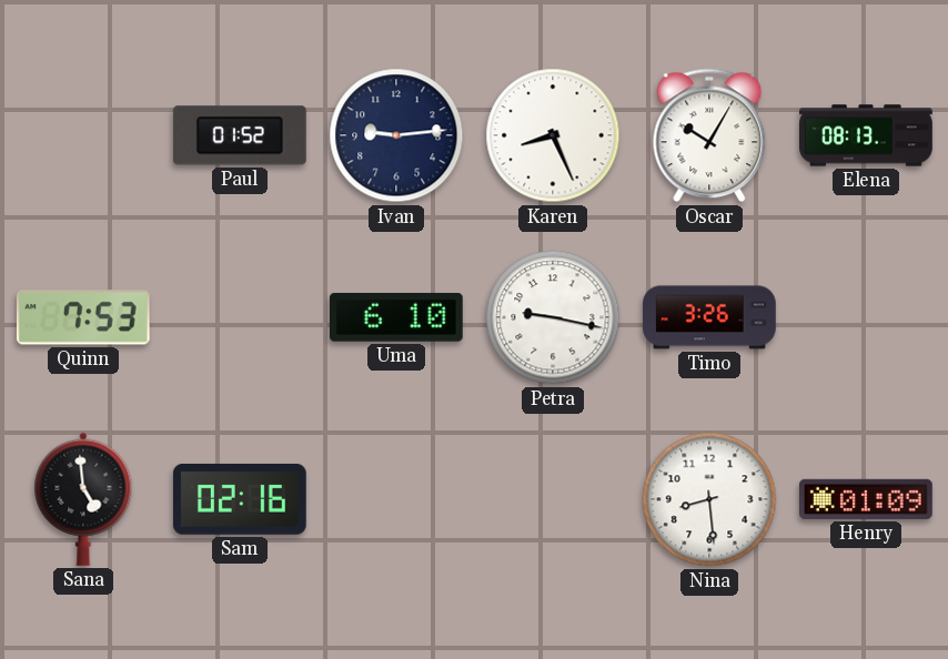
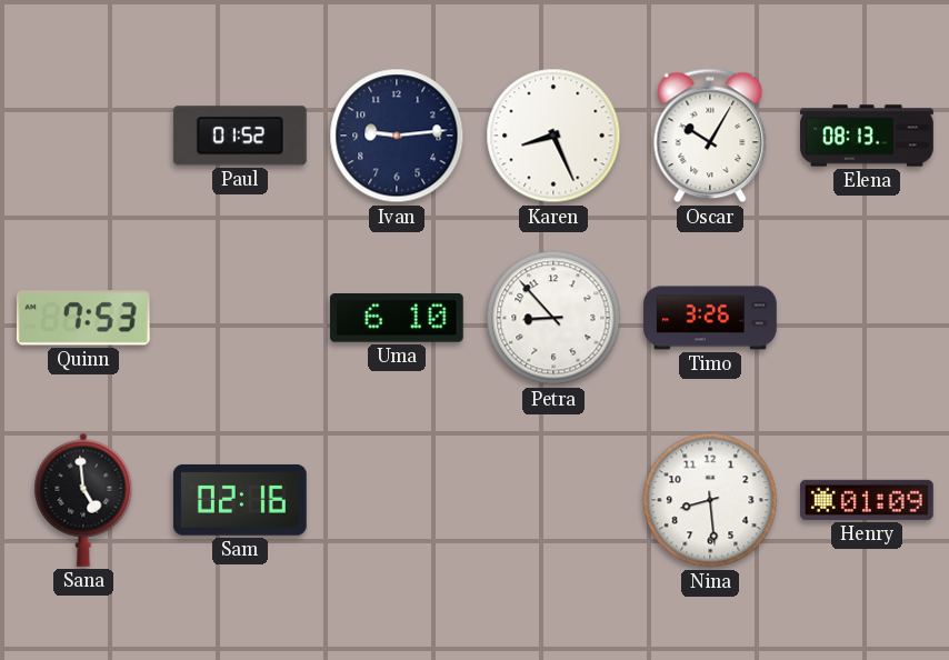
Petra: 9:17 -> 8:53
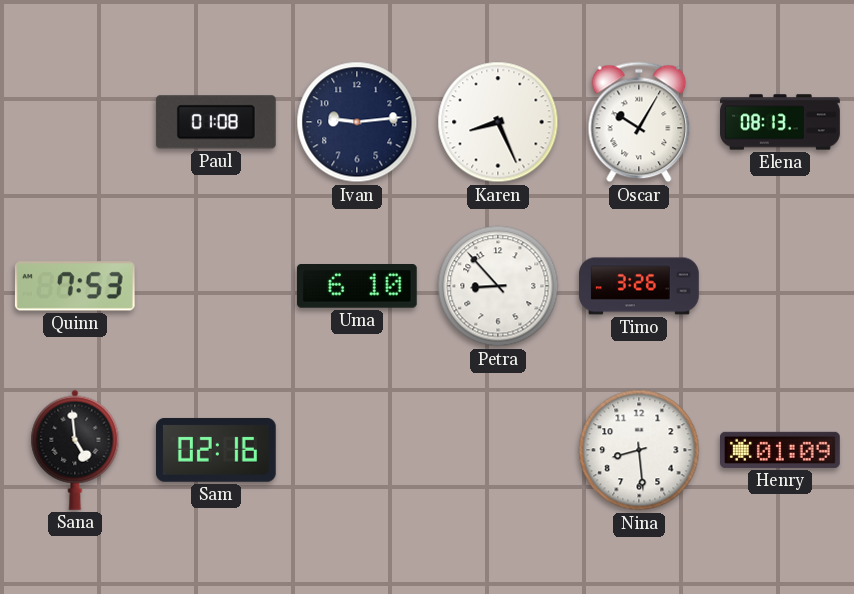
Paul: 01:52 -> 01:08
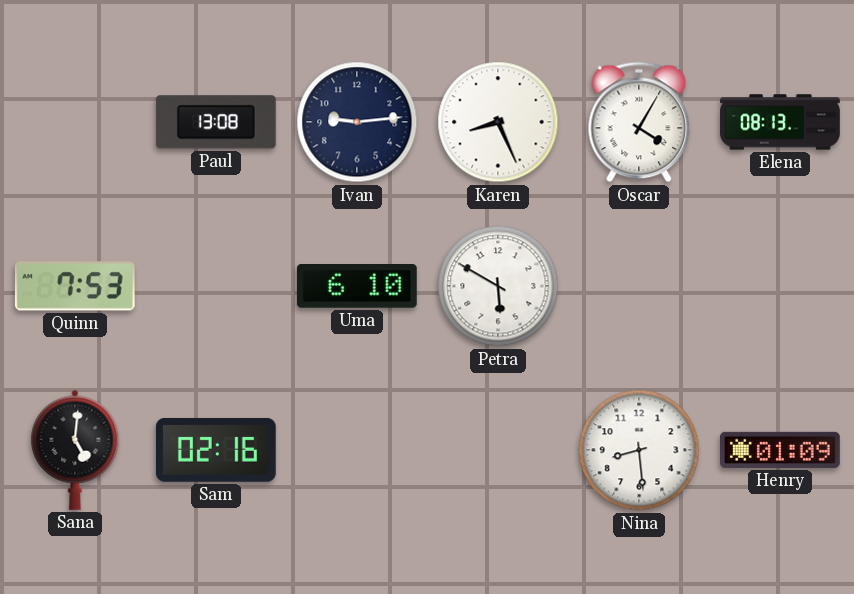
Paul: 01:08 -> 13:08
Oscar: 10:05 -> 4:05
Petra: 8:53 -> 5:50
Timo: 3:26 -> none
Sana: 4:59 -> 5:01
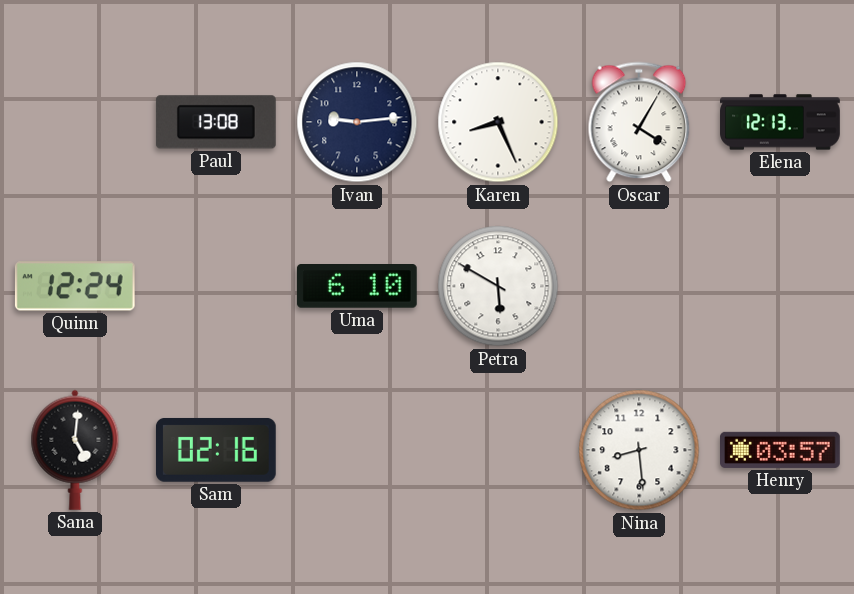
Elena: 08:13 -> 12:13
Quinn: 7:53 -> 12:24
Henry: 01:09 -> 03:57
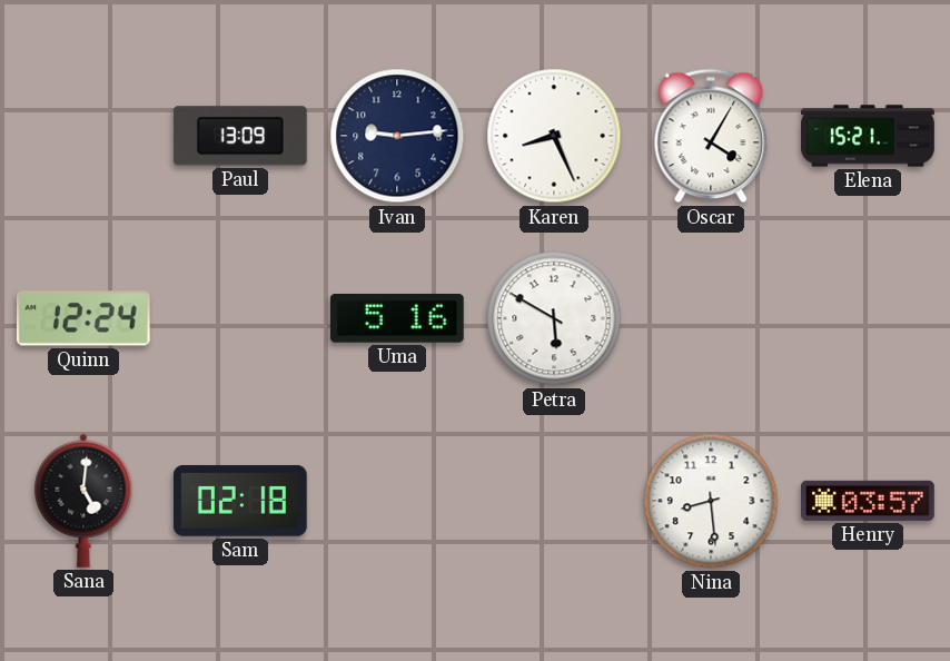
Paul: 13:08 -> 13:09
Elena: 12:13 -> 15:21
Uma: 6:10 -> 5:16
Sam: 02:16 -> 02:18
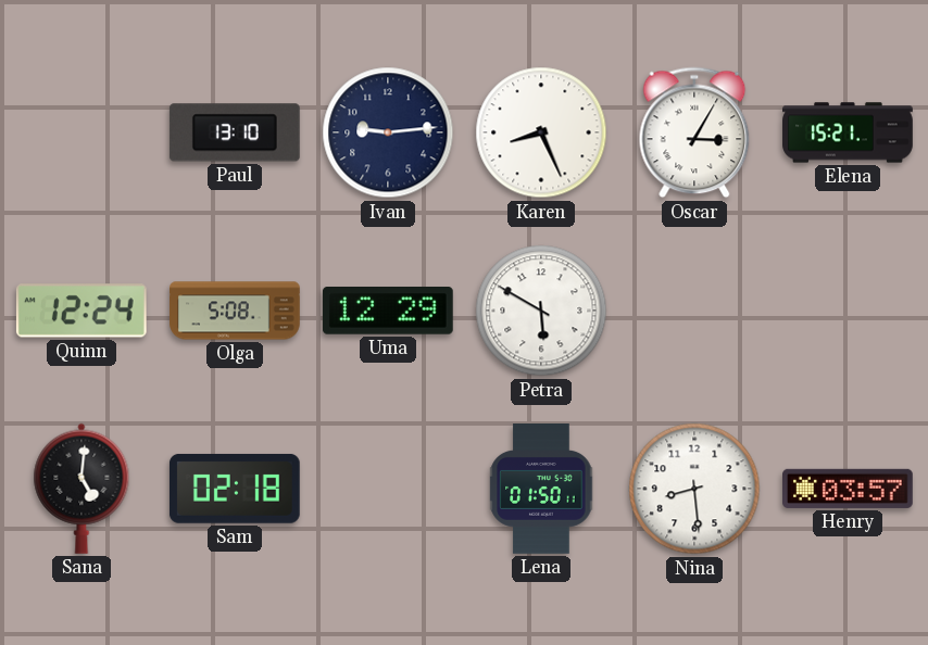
Paul: 13:09 -> 13:10
Oscar: 4:05 -> 3:05
Olga: none -> 5:08
Uma: 5:16 -> 12:29
Lena: none -> 01:50
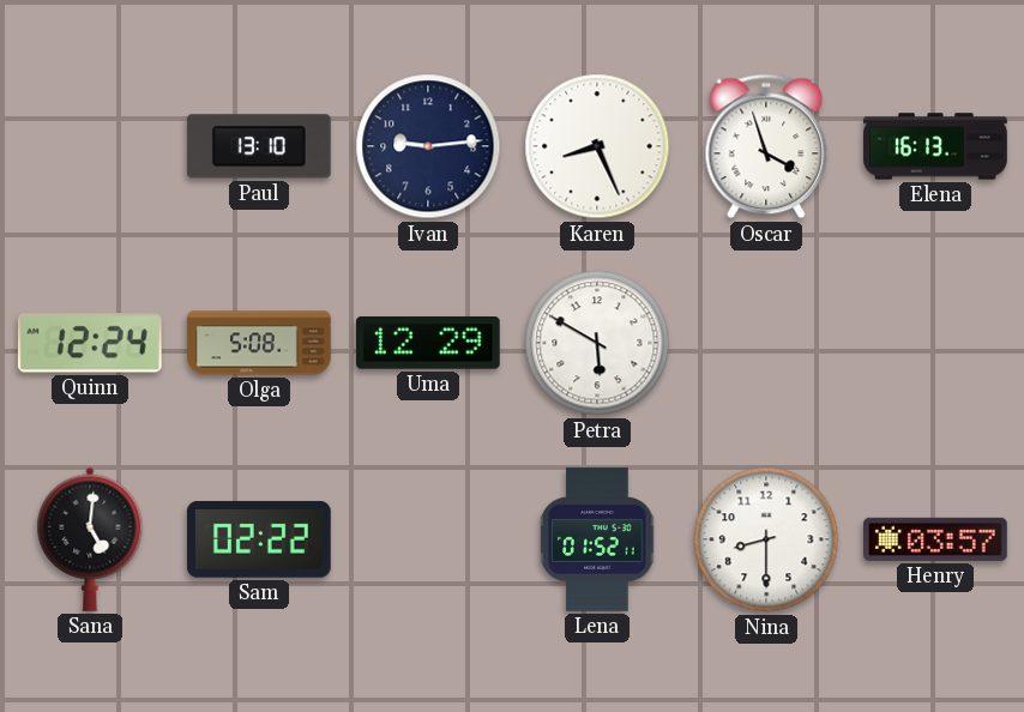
Oscar: 3:05 -> 3:57
Elena: 15:21 -> 16:13
Sam: 02:18 -> 02:22
Lena: 01:50 -> 01:52
Nina: 8:29 -> 8:30
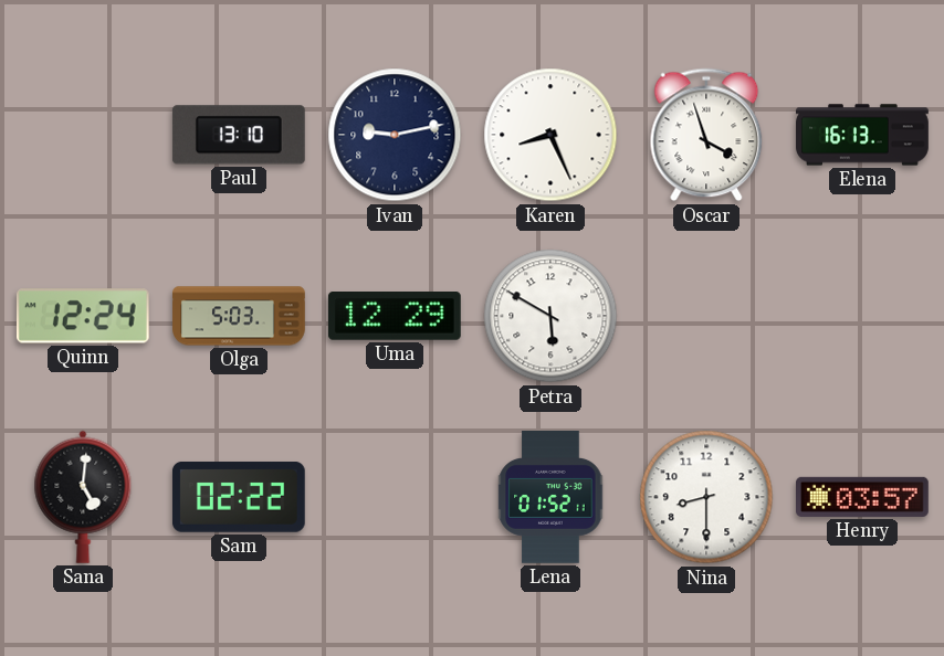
Ivan: 9:14 -> 9:13
Olga: 5:08 -> 5:03
